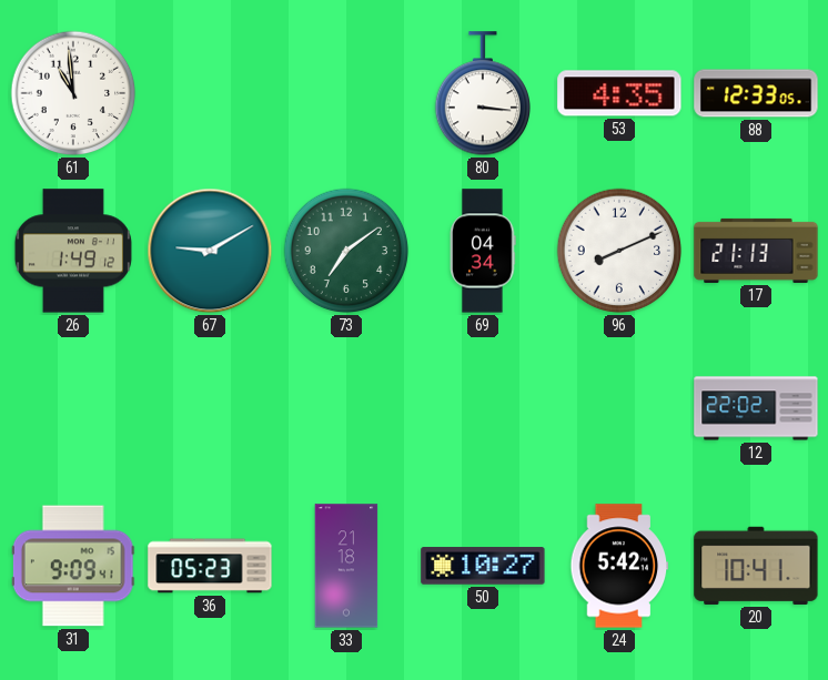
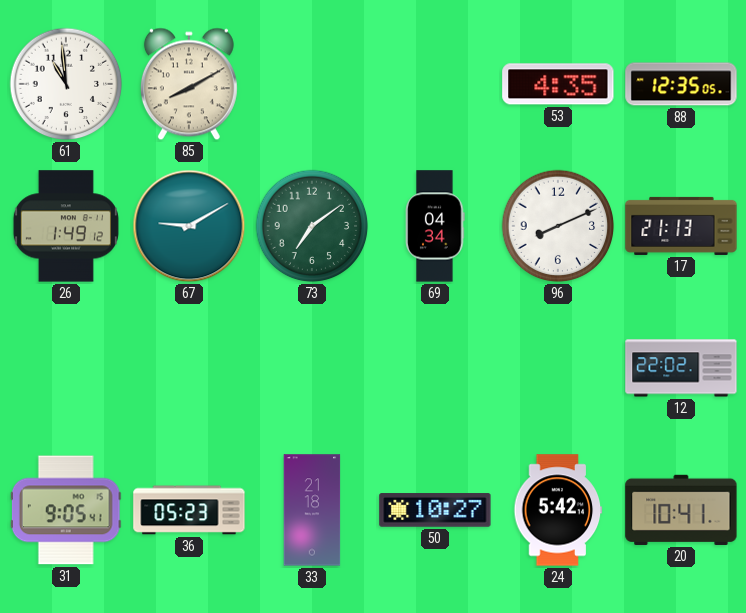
85: none -> 8:10
80: 3:16 -> none
88: 12:33 -> 12:35
31: 9:09 -> 9:05
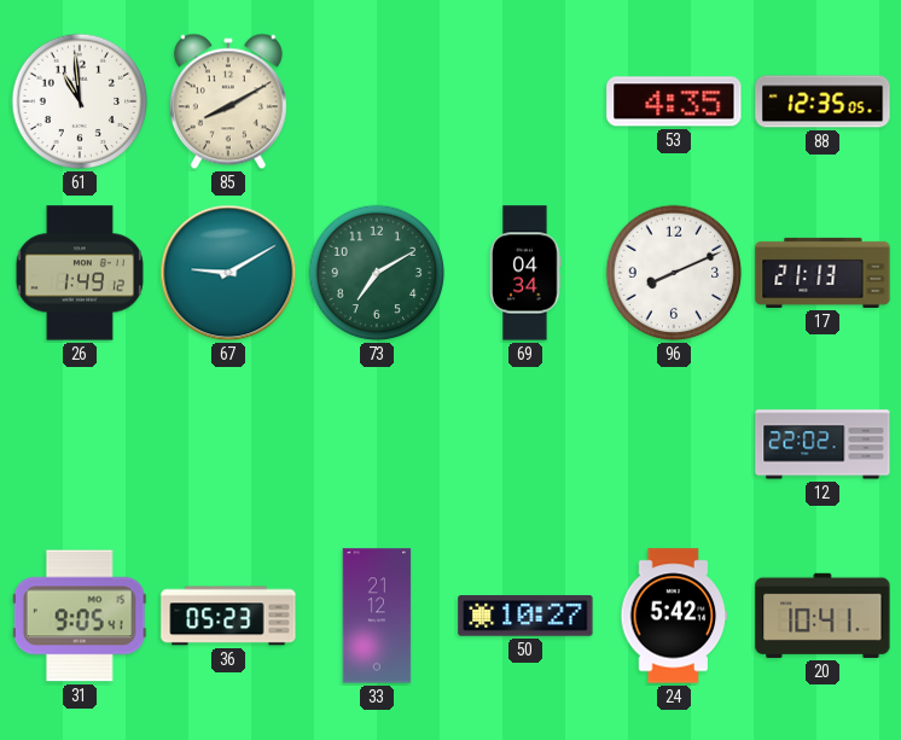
73: 7:09 -> 7:10
33: 21:18 -> 21:12
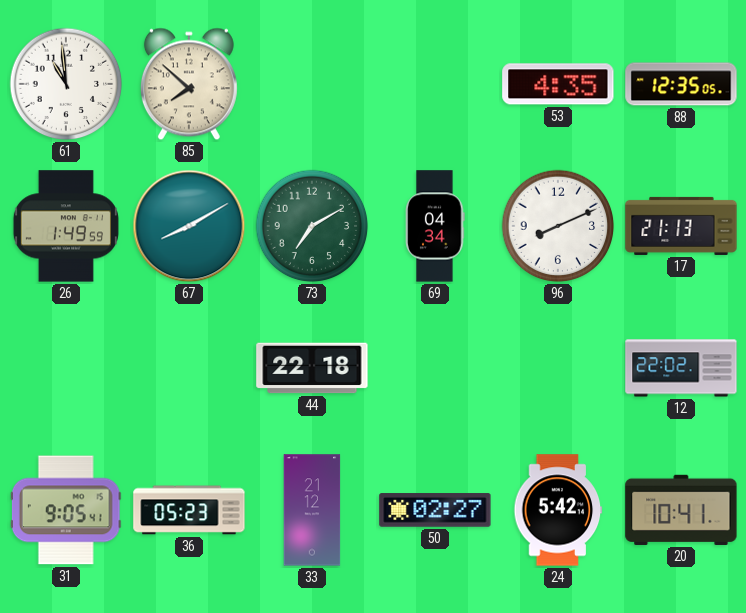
85: 8:10 -> 7:52
26: 1:49:12 -> 1:49:59
67: 9:10 -> 8:10
44: none -> 22:18
50: 10:27 -> 02:27
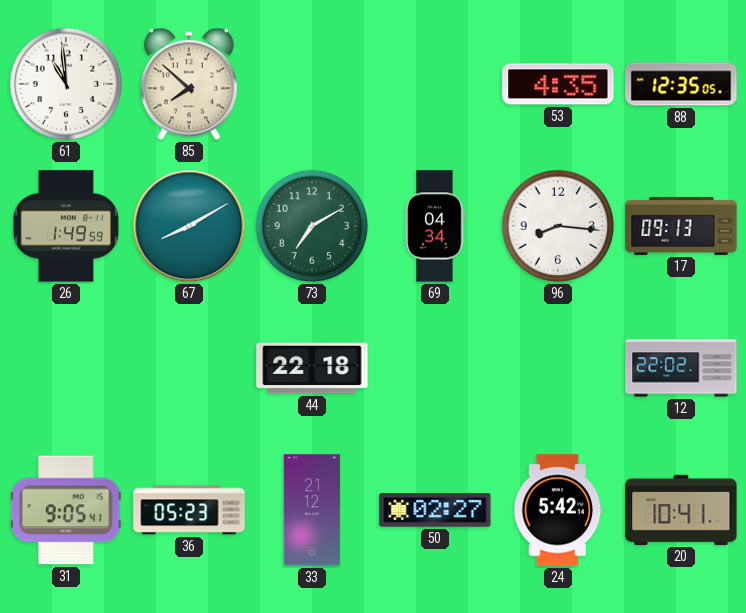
96: 8:11 -> 8:16
17: 21:13 -> 09:13
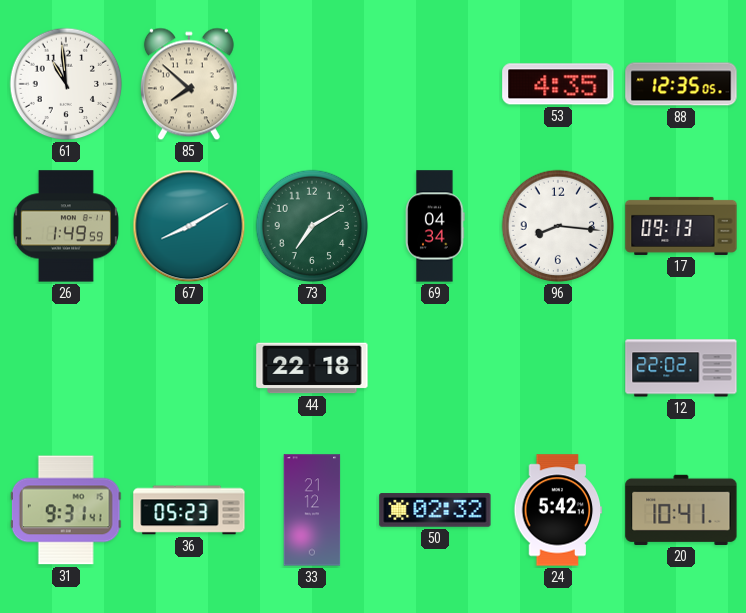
31: 9:05 -> 9:31
50: 02:27 -> 02:32
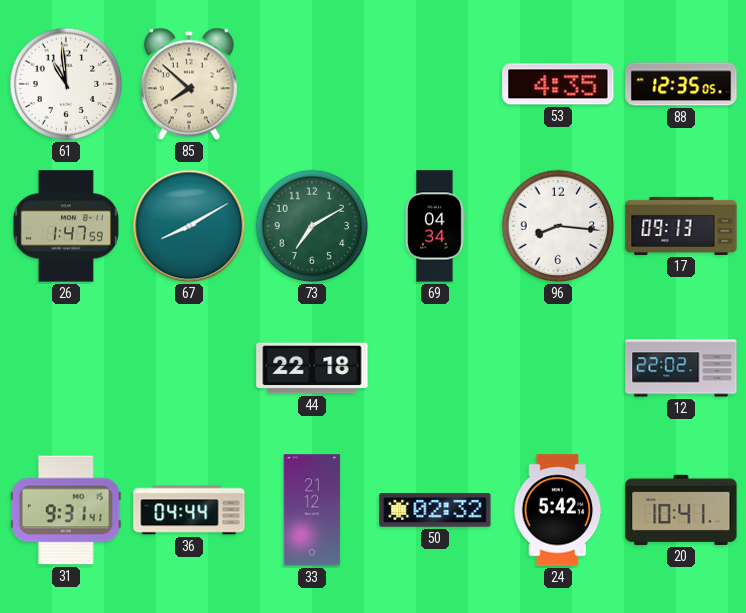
26: 1:49 -> 1:47
36: 05:23 -> 04:44
